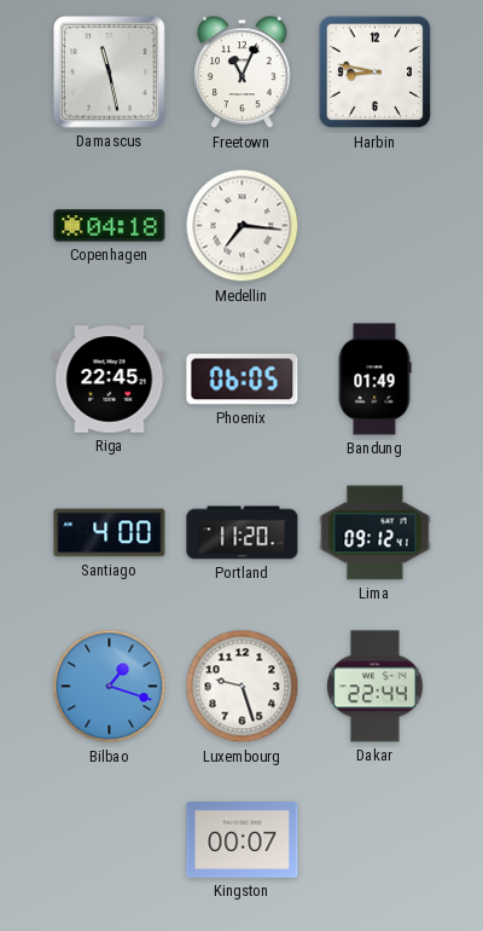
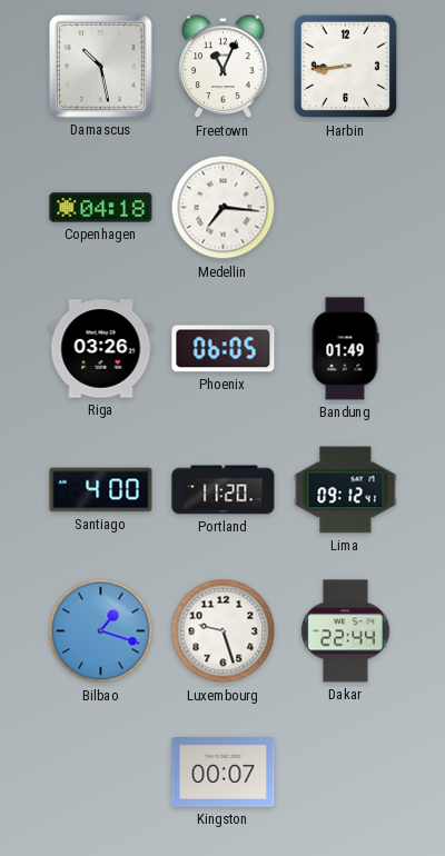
Damascus: 11:28 -> 10:28
Harbin: 8:47 -> 8:44
Riga: 22:45 -> 03:26
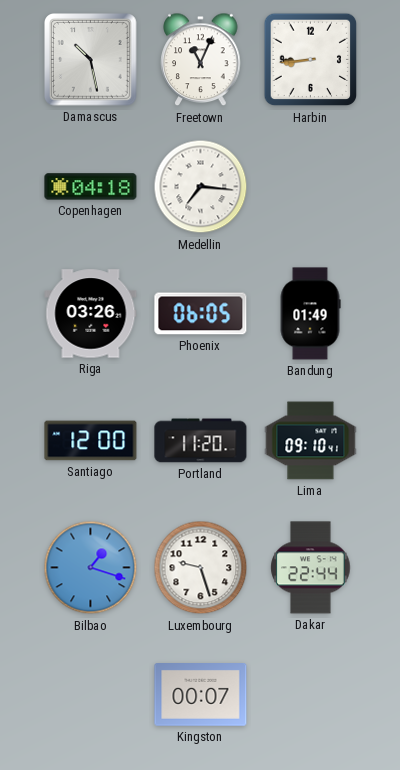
Santiago: 4:00 -> 12:00
Lima: 09:12 -> 09:10
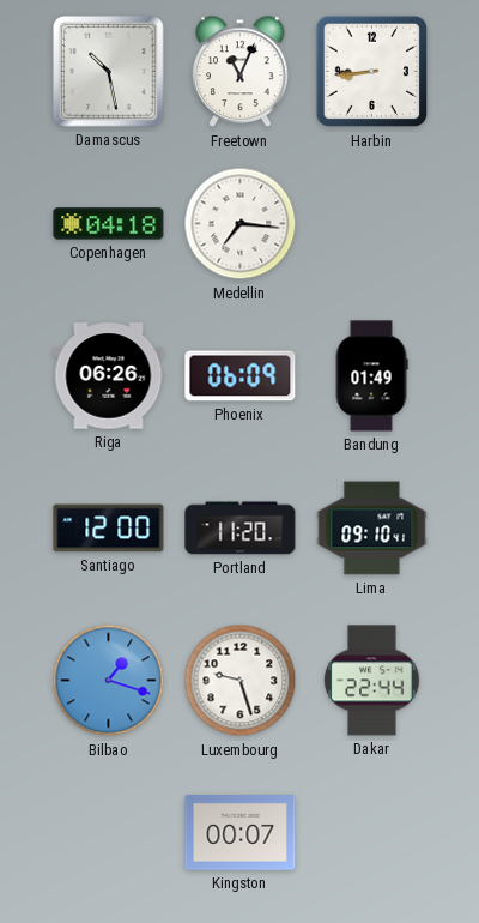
Riga: 03:26 -> 06:26
Phoenix: 06:05 -> 06:09
